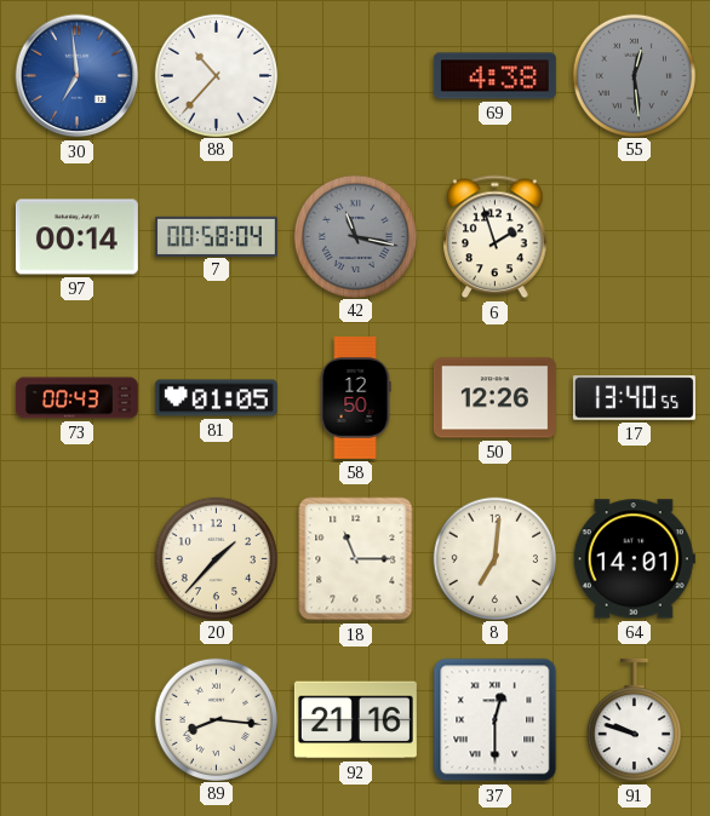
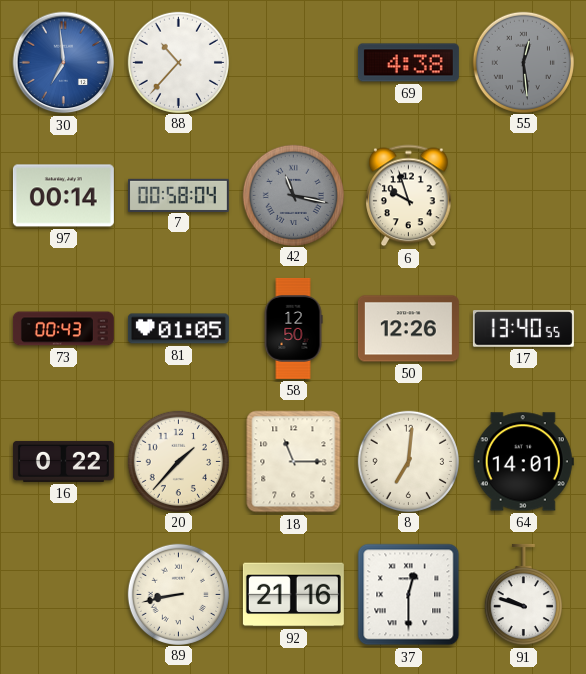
6: 1:57 -> 9:57
16: none -> 0:22
89: 8:16 -> 8:43
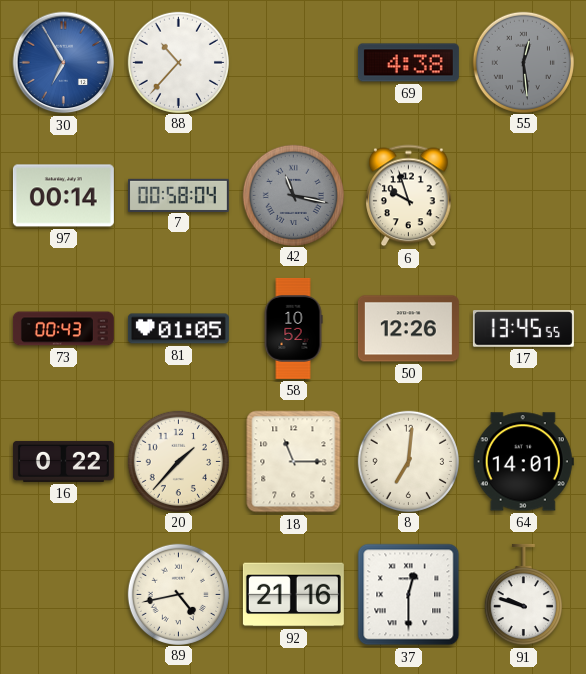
30: 6:59 -> 6:55
58: 12:50 -> 10:52
17: 13:40 -> 13:45
89: 8:43 -> 4:43
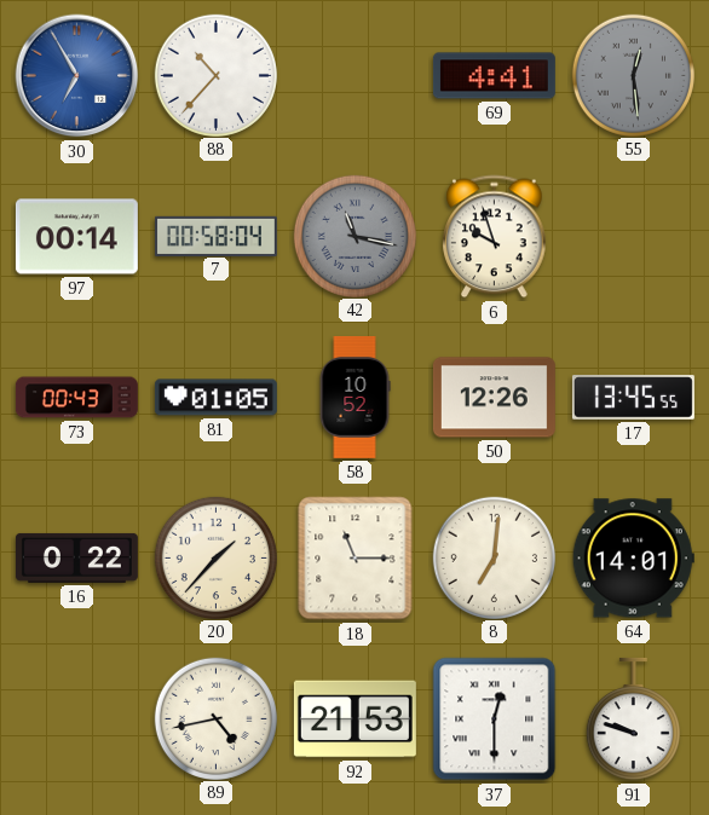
69: 4:38 -> 4:41
92: 21:16 -> 21:53
